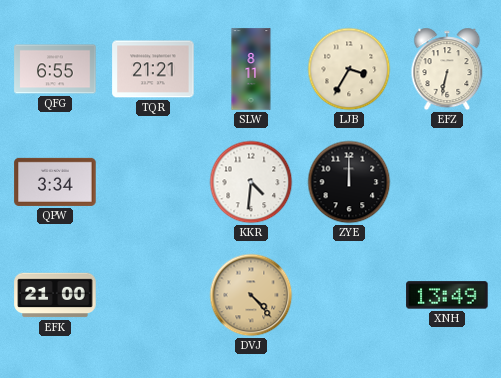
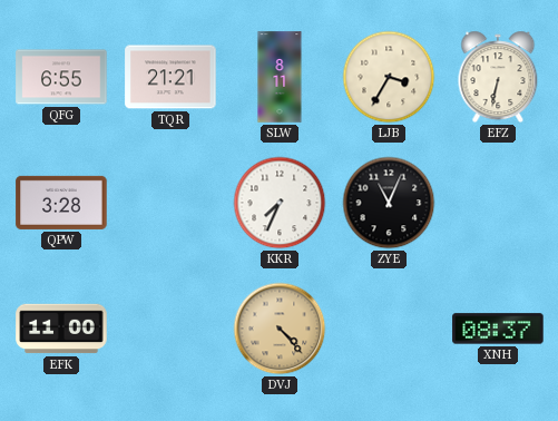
QPW: 3:34 -> 3:28
KKR: 4:31 -> 7:34
ZYE: 12:00 -> 11:04
EFK: 21:00 -> 11:00
XNH: 13:49 -> 08:37
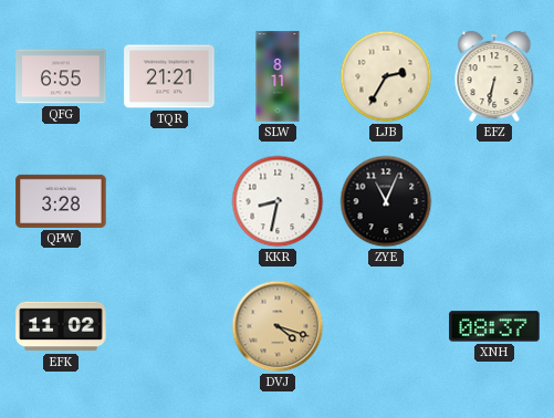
LJB: 3:35 -> 2:35
KKR: 7:34 -> 8:32
EFK: 11:00 -> 11:02
DVJ: 4:23 -> 4:18
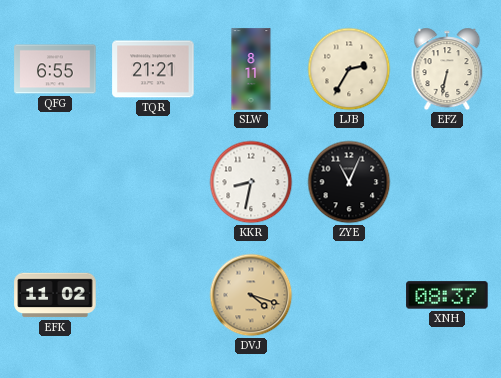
QPW: 3:28 -> none
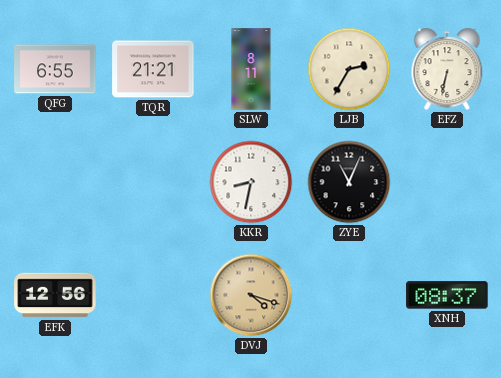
EFK: 11:02 -> 12:56
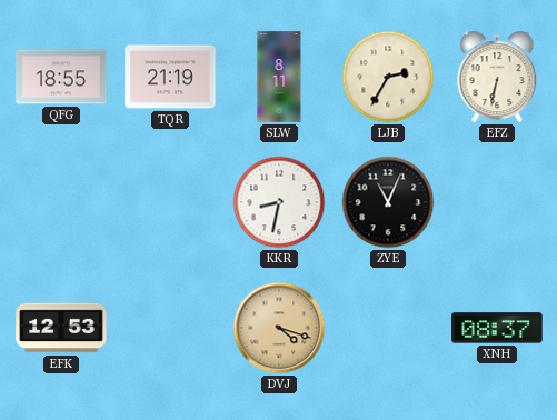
QFG: 6:55 -> 18:55
TQR: 21:21 -> 21:19
EFK: 12:56 -> 12:53
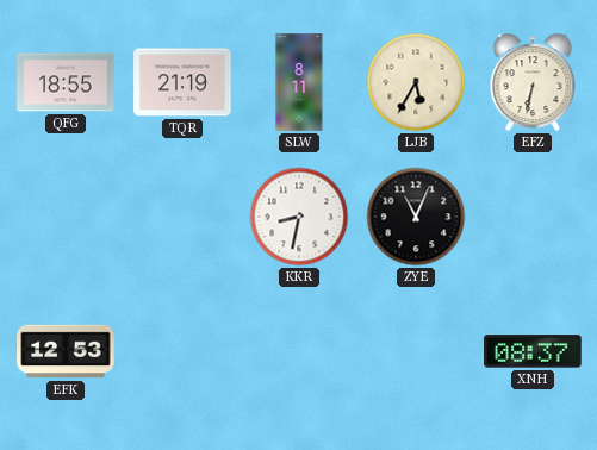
LJB: 2:35 -> 5:35
DVJ: 4:18 -> none
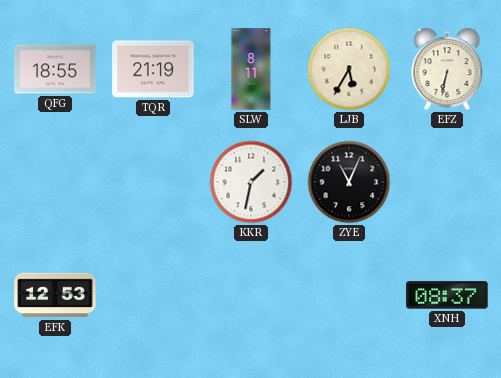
KKR: 8:32 -> 1:32
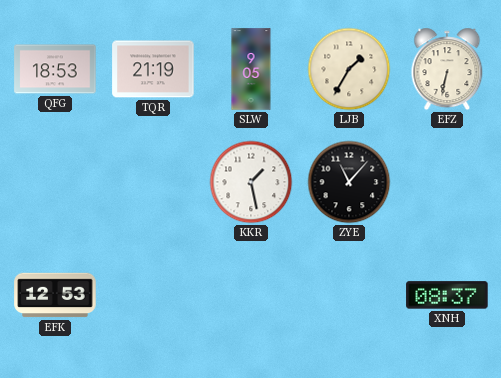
QFG: 18:55 -> 18:53
SLW: 8:11 -> 9:05
LJB: 5:35 -> 1:35
KKR: 1:32 -> 1:28
ZYE: 11:04 -> 11:07
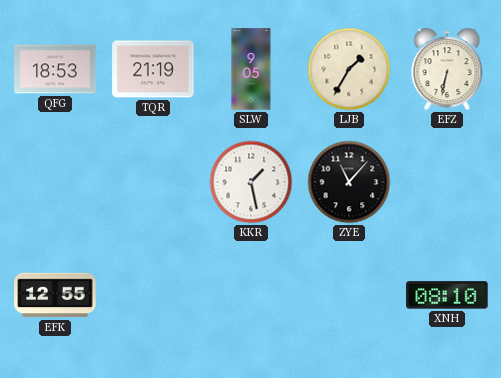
EFK: 12:53 -> 12:55
XNH: 08:37 -> 08:10
